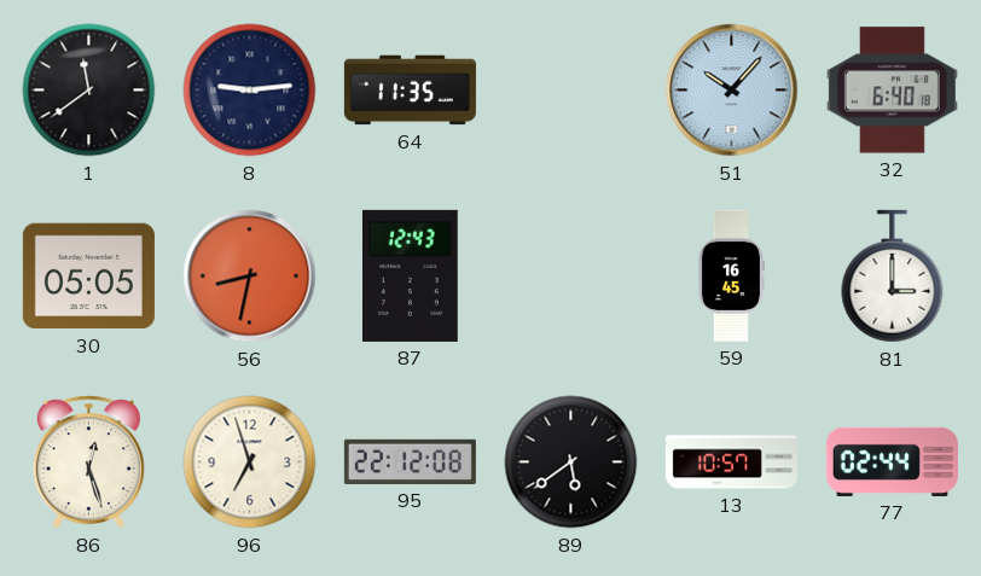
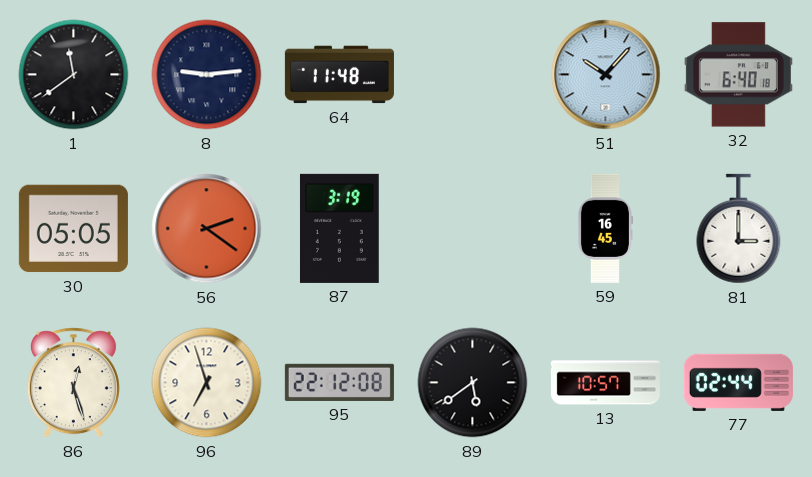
64: 11:35 -> 11:48
56: 8:32 -> 2:21
87: 12:43 -> 3:19
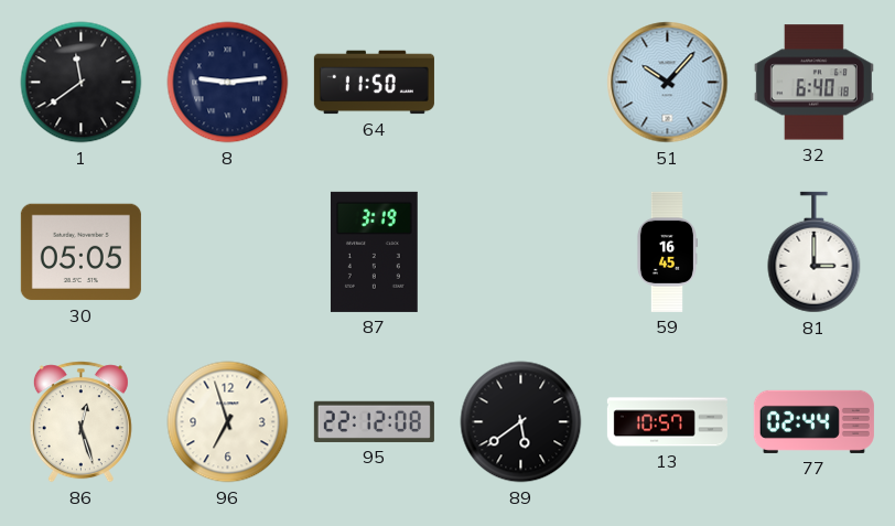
64: 11:48 -> 11:50
56: 2:21 -> none
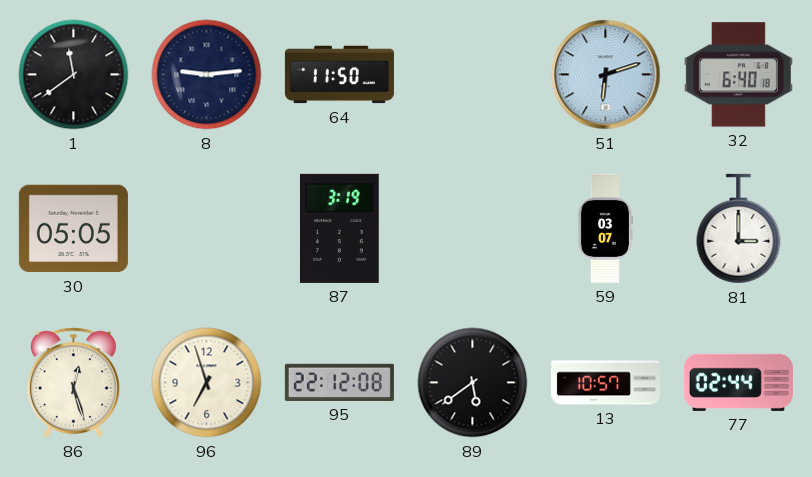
51: 10:07 -> 6:12
59: 16:45 -> 03:07
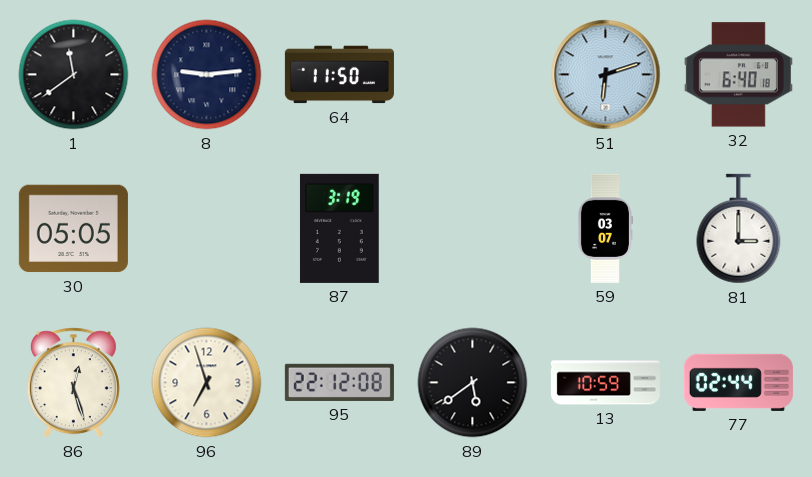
13: 10:57 -> 10:59
